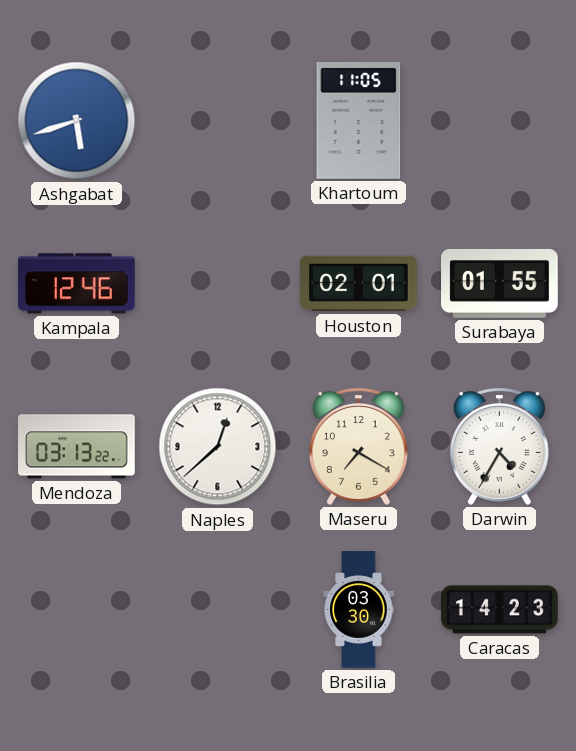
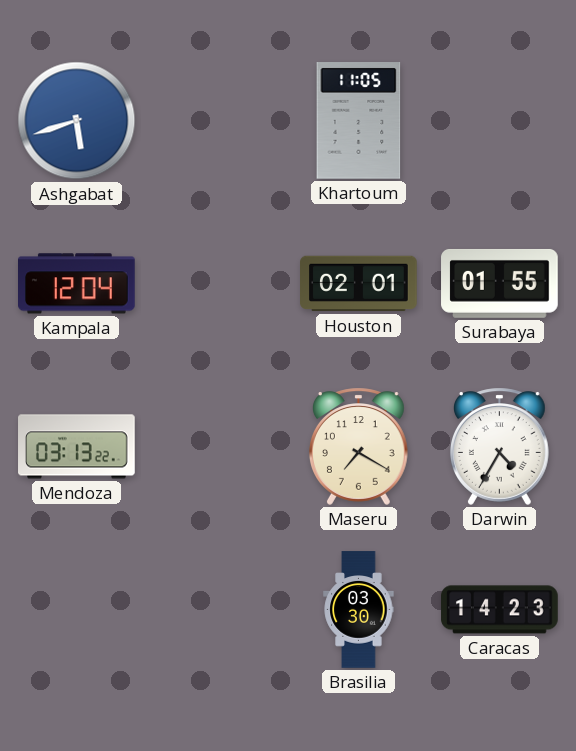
Kampala: 12:46 -> 12:04
Naples: 12:38 -> none
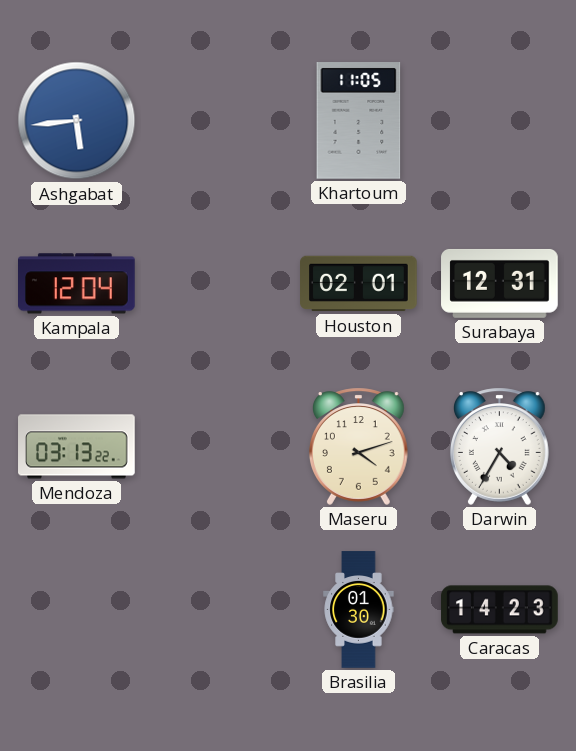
Ashgabat: 5:42 -> 5:44
Surabaya: 01:55 -> 12:31
Maseru: 7:20 -> 4:12
Brasilia: 03:30 -> 01:30
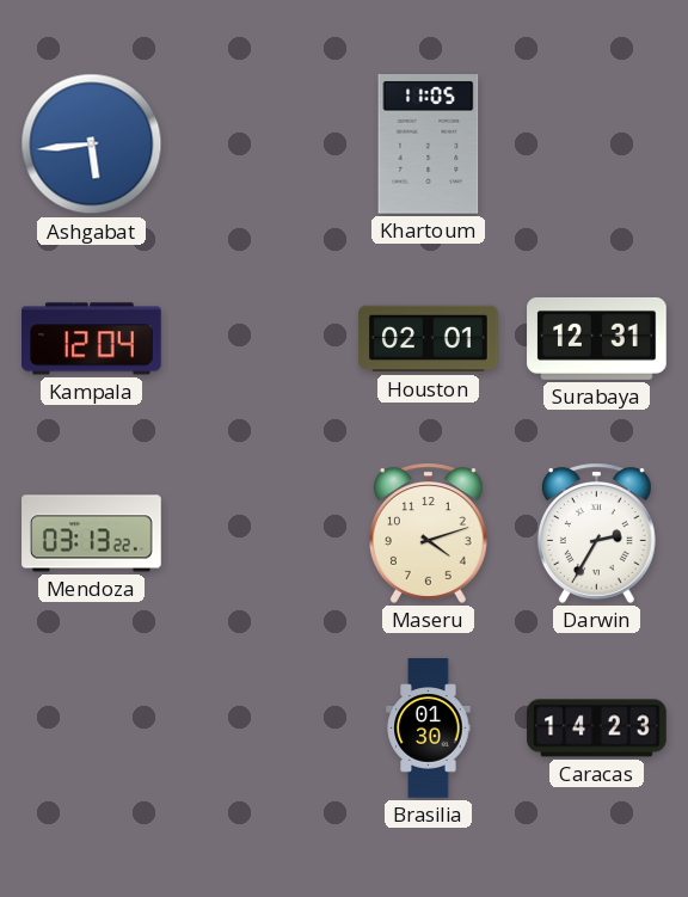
Darwin: 4:35 -> 2:35
